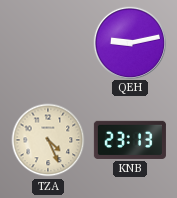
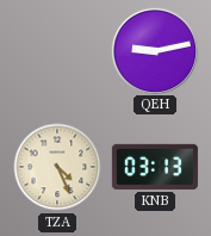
KNB: 23:13 -> 03:13
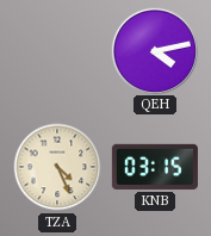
QEH: 9:13 -> 4:13
KNB: 03:13 -> 03:15
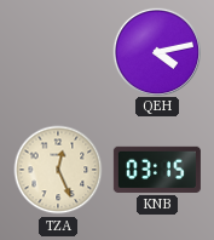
TZA: 4:26 -> 12:26
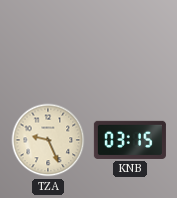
QEH: 4:13 -> none
TZA: 12:26 -> 9:26
